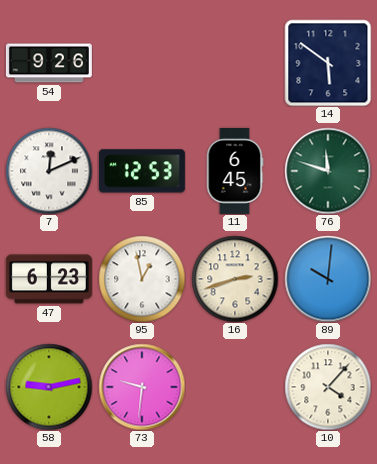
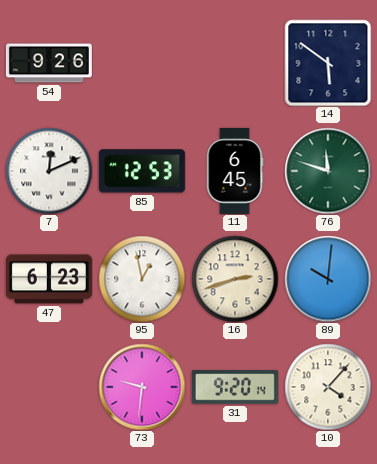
58: 9:13 -> none
31: none -> 9:20
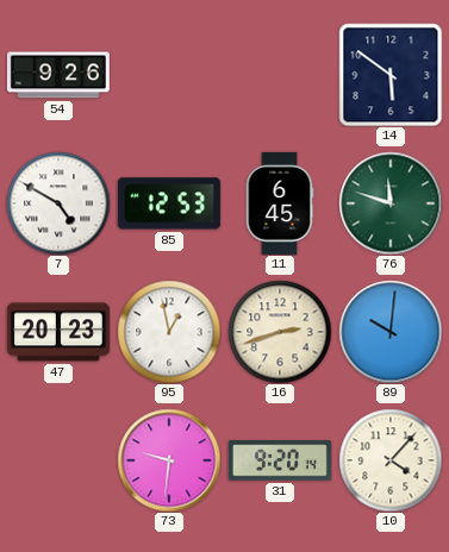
7: 12:11 -> 4:50
47: 6:23 -> 20:23
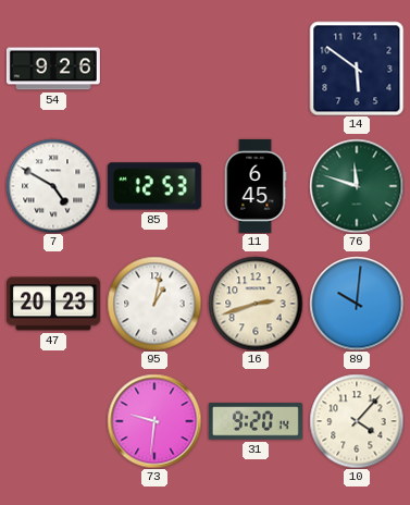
95: 12:58 -> 1:02
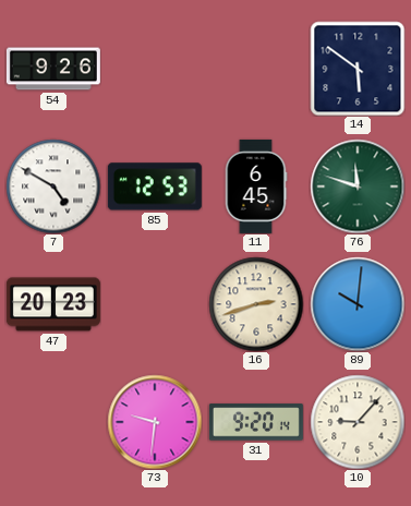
95: 1:02 -> none
10: 4:07 -> 9:07
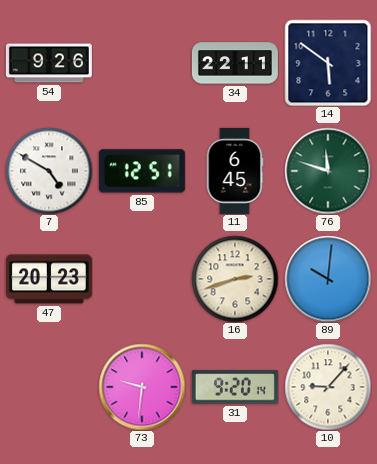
34: none -> 22:11
85: 12:53 -> 12:51
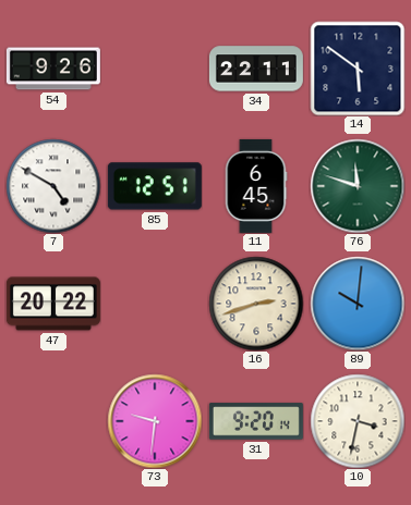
47: 20:23 -> 20:22
10: 9:07 -> 3:32
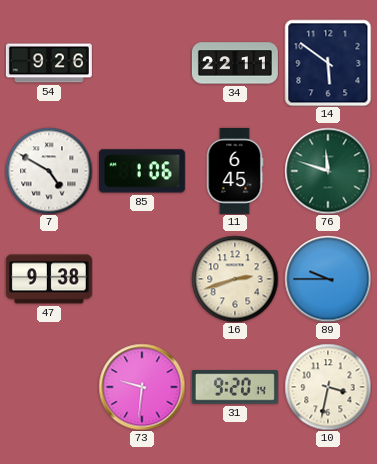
85: 12:51 -> 1:06
47: 20:22 -> 9:38
89: 10:01 -> 9:45
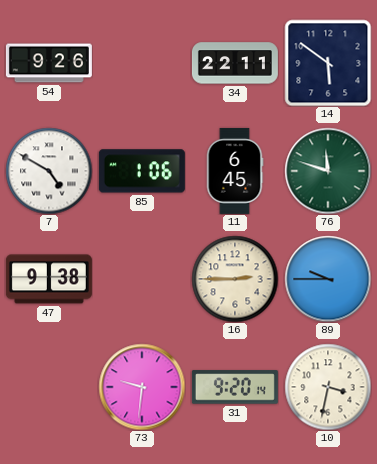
16: 2:42 -> 2:45
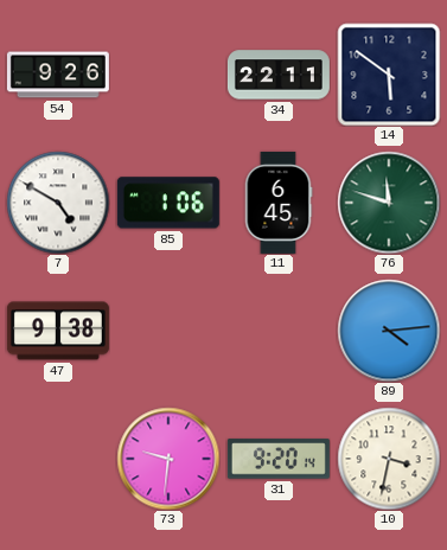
16: 2:45 -> none
89: 9:45 -> 4:14
